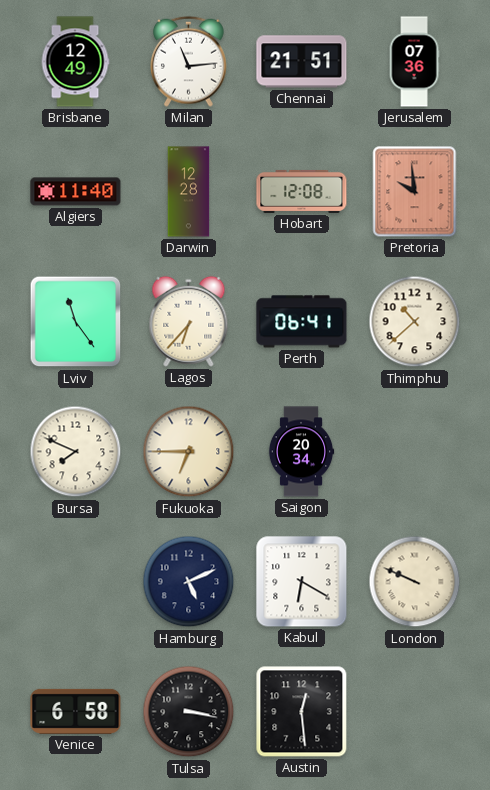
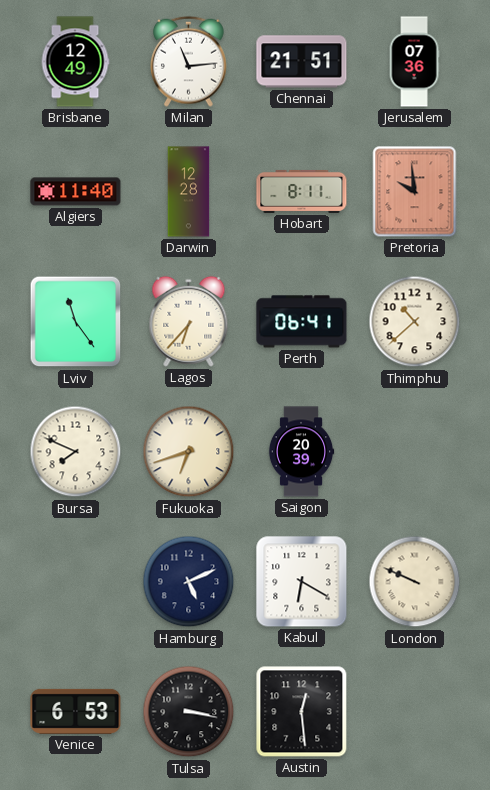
Hobart: 12:08 -> 8:11
Fukuoka: 6:45 -> 6:42
Saigon: 20:34 -> 20:39
Venice: 6:58 -> 6:53
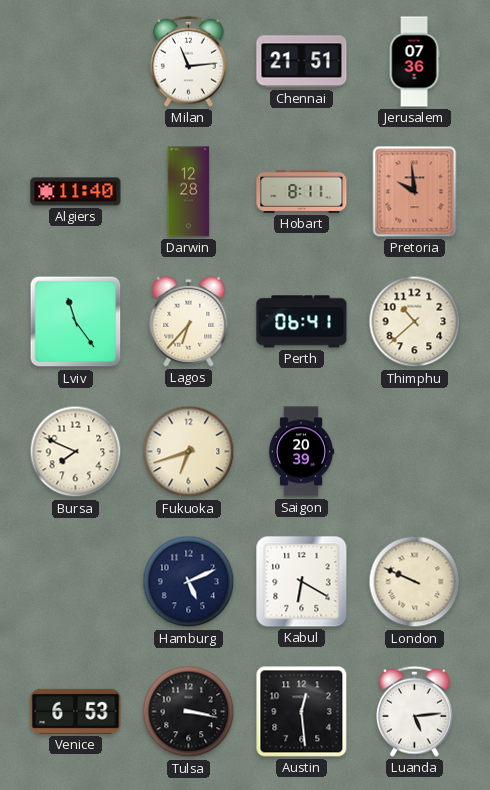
Brisbane: 12:49 -> none
Luanda: none -> 5:14
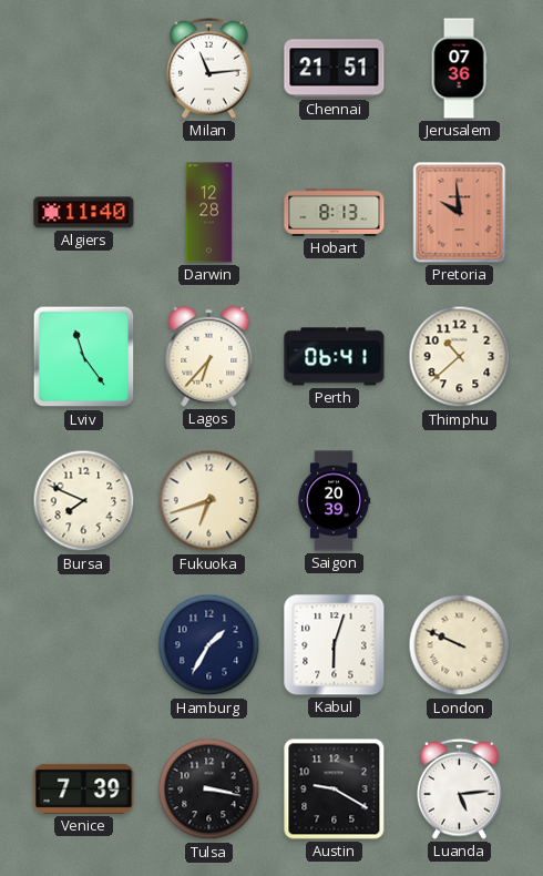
Hobart: 8:11 -> 8:13
Hamburg: 5:11 -> 1:35
Kabul: 6:20 -> 6:03
Venice: 6:53 -> 7:39
Austin: 12:29 -> 9:20
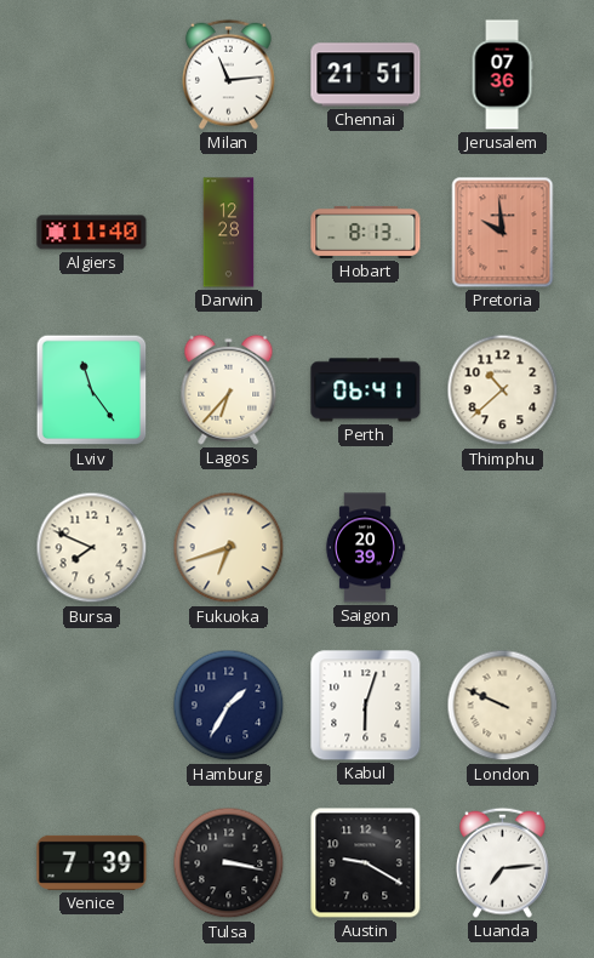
Luanda: 5:14 -> 7:14
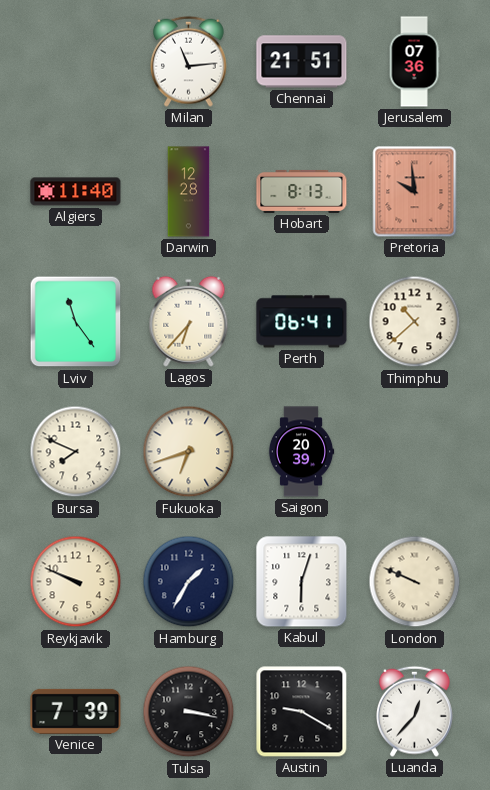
Reykjavik: none -> 9:49
Luanda: 7:14 -> 12:37
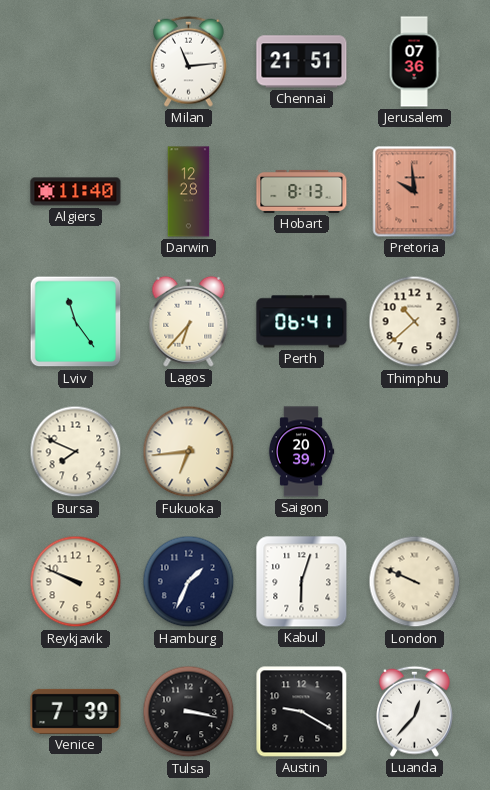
Fukuoka: 6:42 -> 6:44
Hamburg: 1:35 -> 1:34
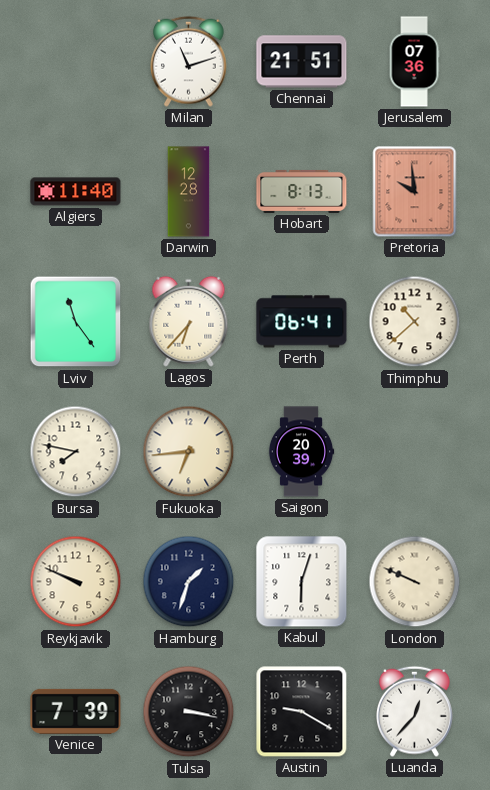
Milan: 11:14 -> 11:12
Bursa: 7:49 -> 7:47
Hamburg: 1:34 -> 1:33
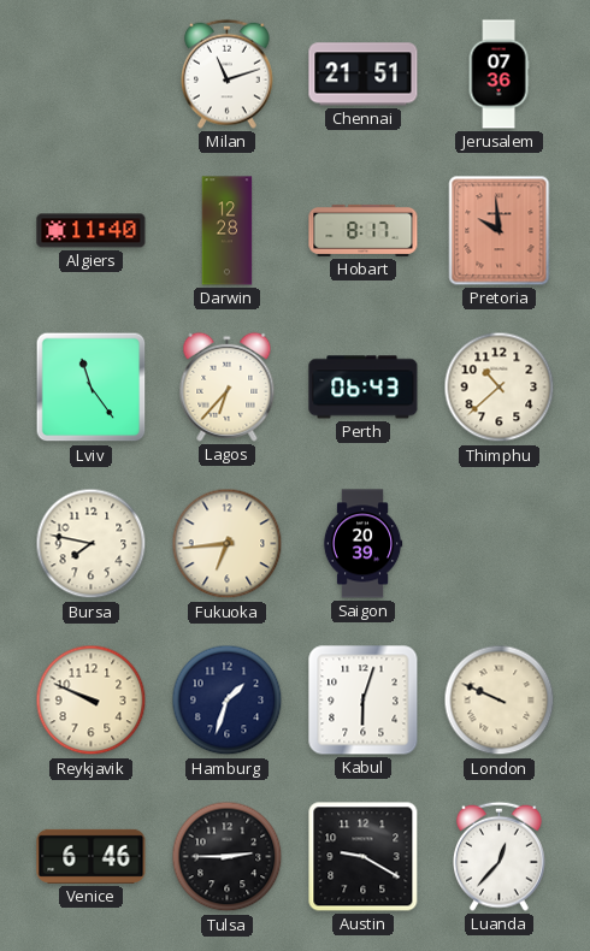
Hobart: 8:13 -> 8:17
Perth: 06:41 -> 06:43
Venice: 7:39 -> 6:46
Tulsa: 3:17 -> 2:45
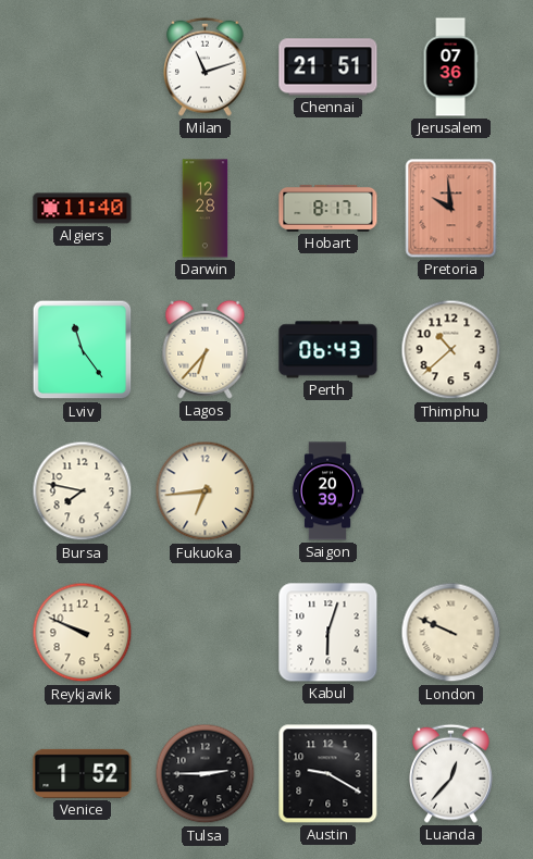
Hamburg: 1:33 -> none
Venice: 6:46 -> 1:52
